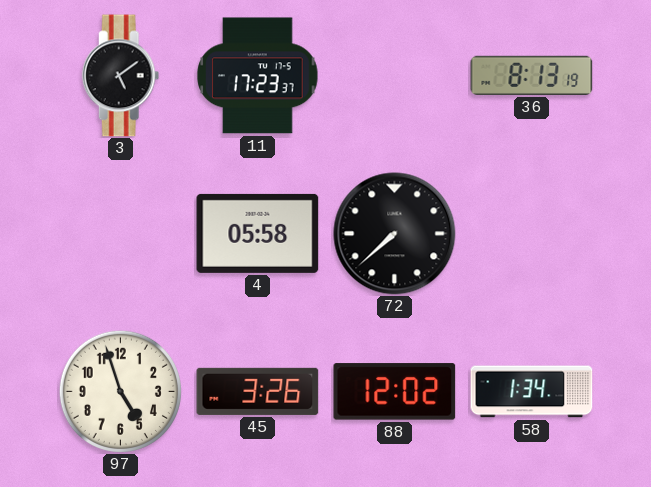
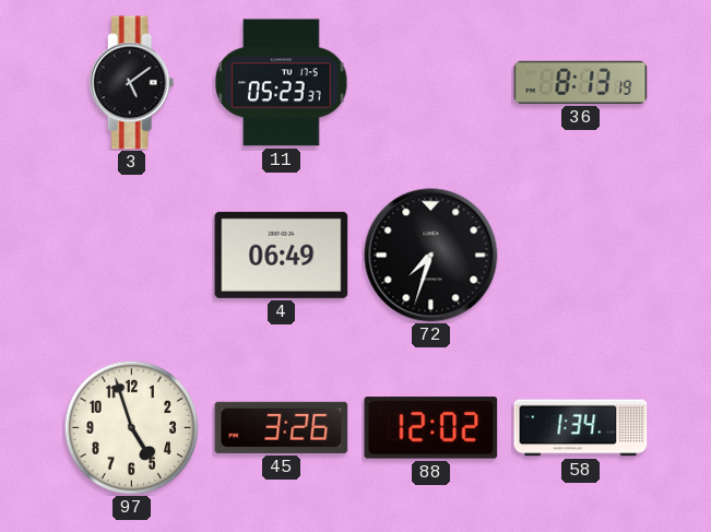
11: 17:23 -> 05:23
4: 05:58 -> 06:49
72: 7:38 -> 7:33
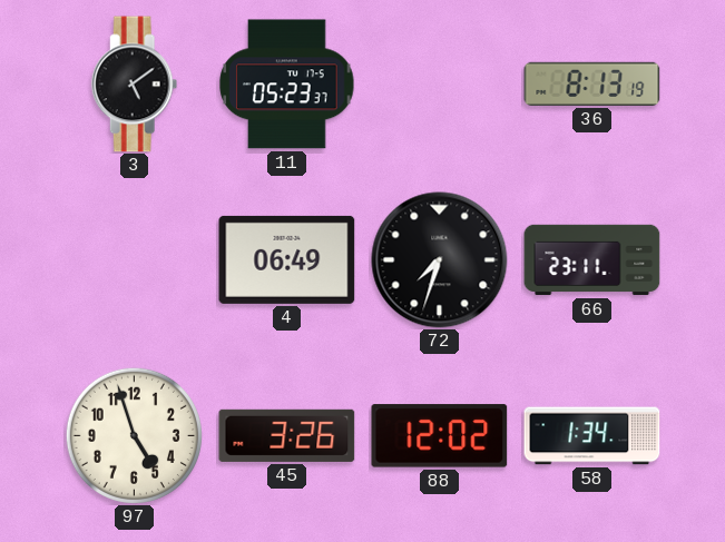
66: none -> 23:11
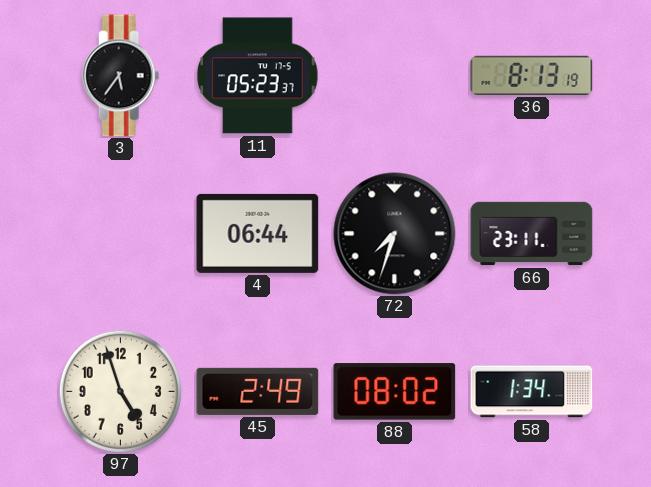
3: 5:09 -> 5:36
4: 06:49 -> 06:44
45: 3:26 -> 2:49
88: 12:02 -> 08:02
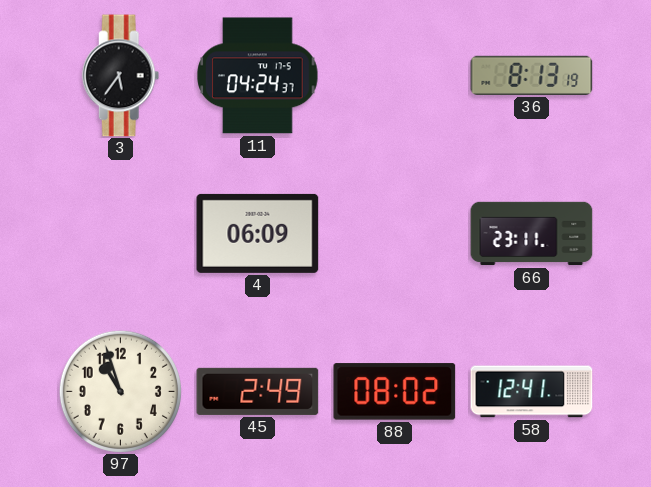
11: 05:23 -> 04:24
4: 06:44 -> 06:09
72: 7:33 -> none
97: 4:57 -> 10:57
58: 1:34 -> 12:41
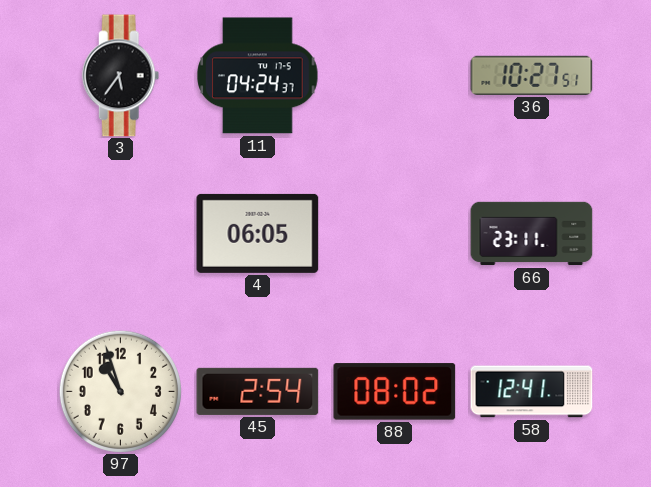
36: 8:13 -> 10:27
4: 06:09 -> 06:05
45: 2:49 -> 2:54
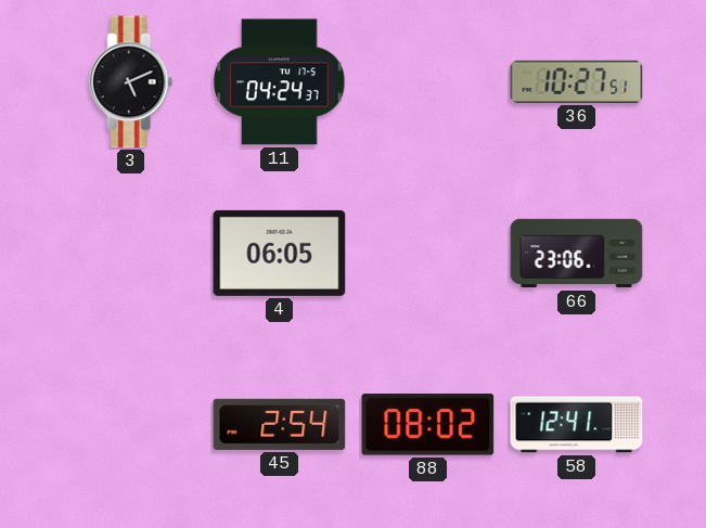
3: 5:36 -> 5:11
66: 23:11 -> 23:06
97: 10:57 -> none
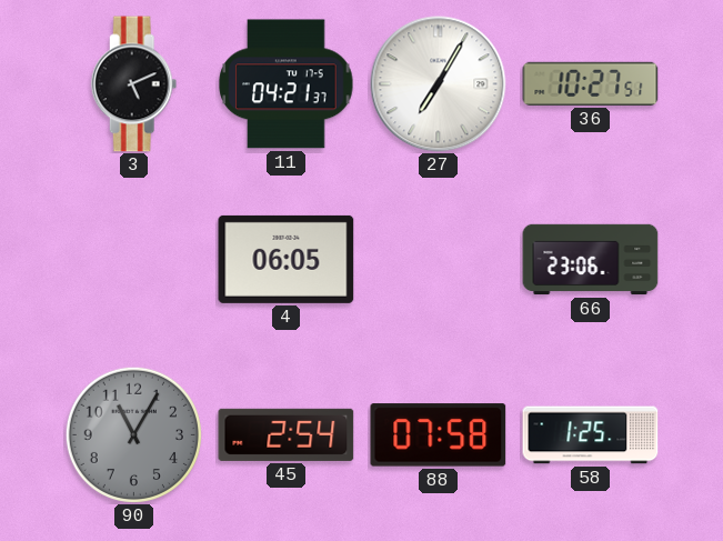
11: 04:24 -> 04:21
27: none -> 7:05
90: none -> 11:05
88: 08:02 -> 07:58
58: 12:41 -> 1:25
